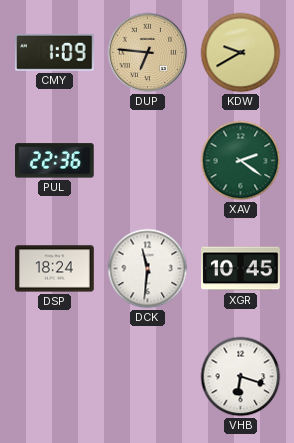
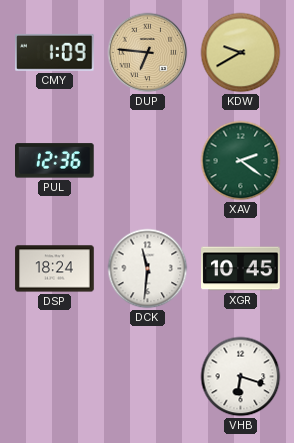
PUL: 22:36 -> 12:36
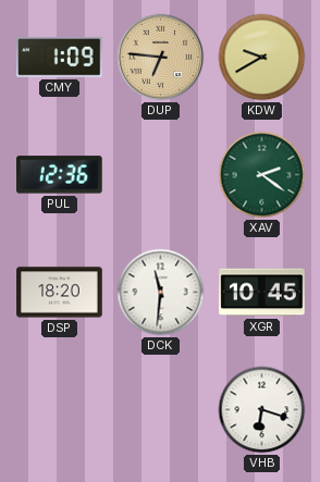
DSP: 18:24 -> 18:20
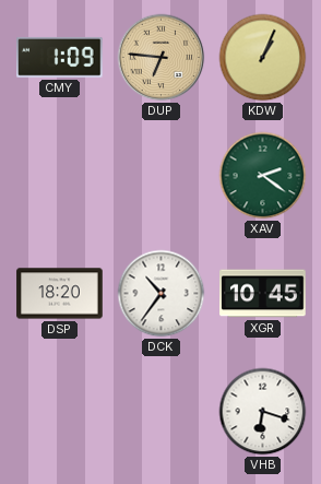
KDW: 9:40 -> 1:04
PUL: 12:36 -> none
DCK: 11:31 -> 10:36
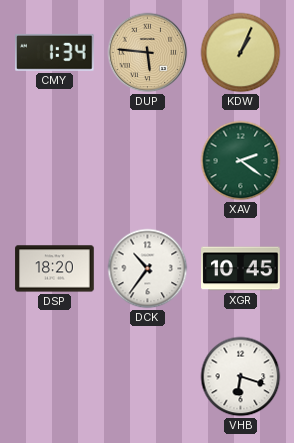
CMY: 1:09 -> 1:34
DUP: 6:46 -> 5:46
